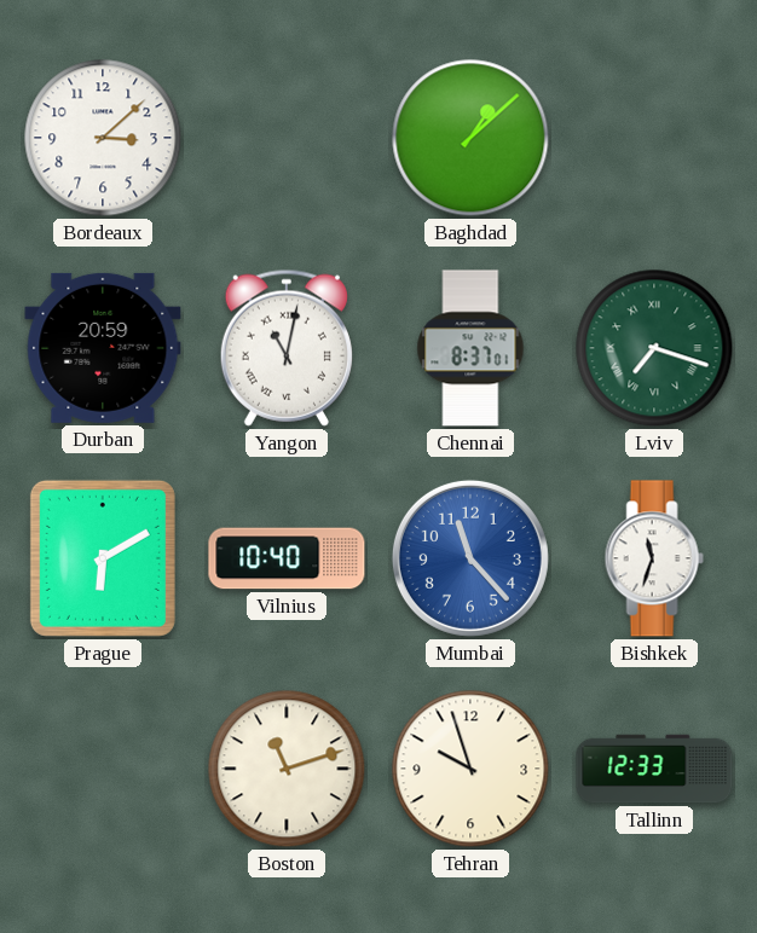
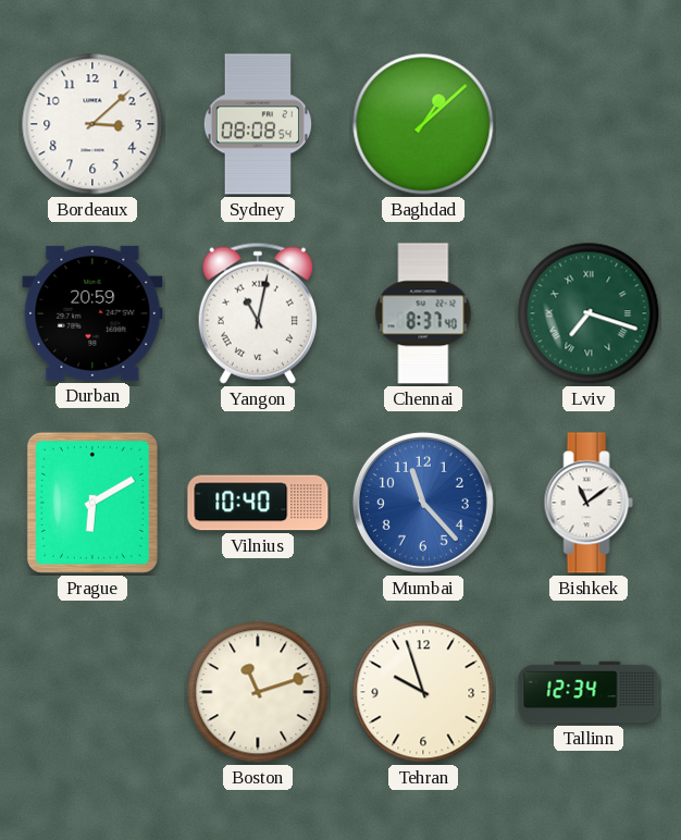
Sydney: none -> 08:08
Chennai: 8:37:01 -> 8:37:40
Bishkek: 11:33 -> 11:09
Tallinn: 12:33 -> 12:34
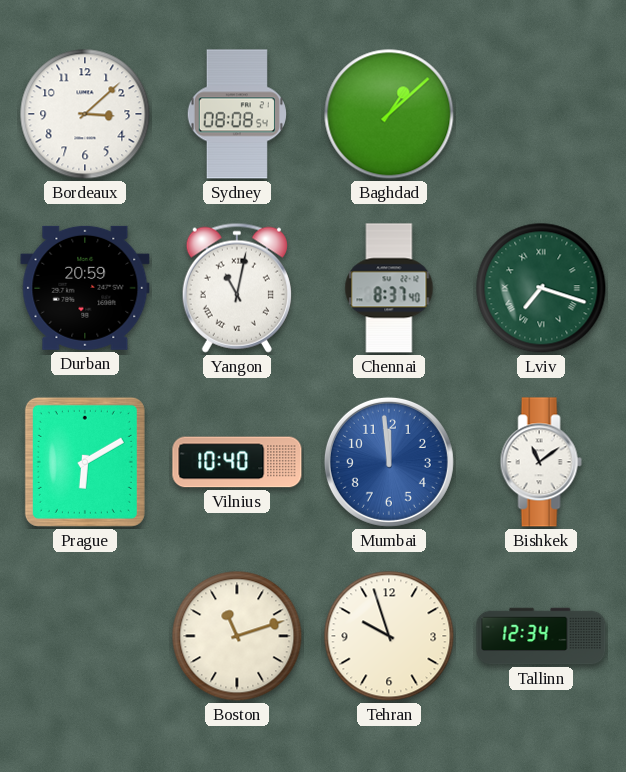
Mumbai: 11:23 -> 11:59
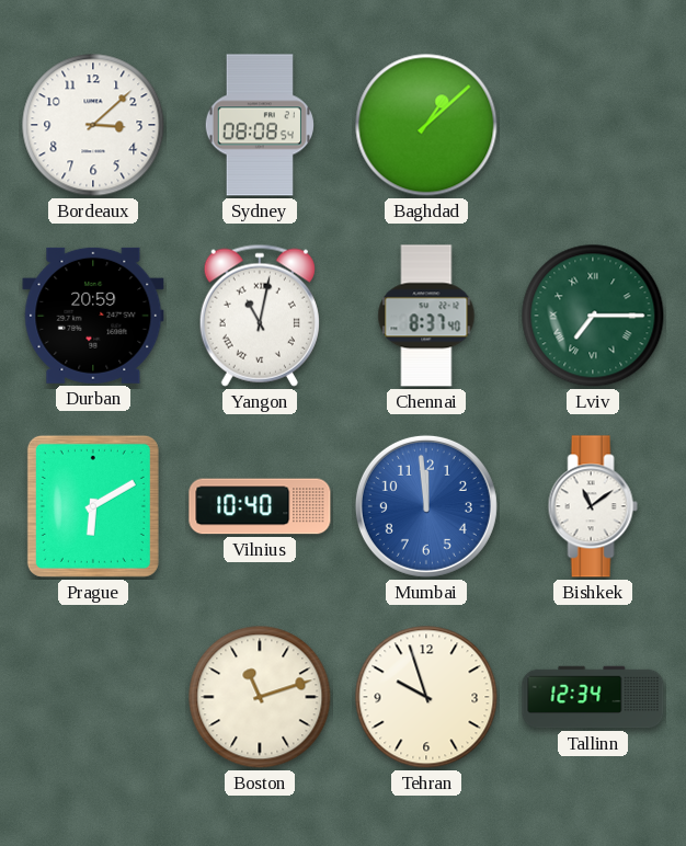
Lviv: 7:18 -> 7:15
